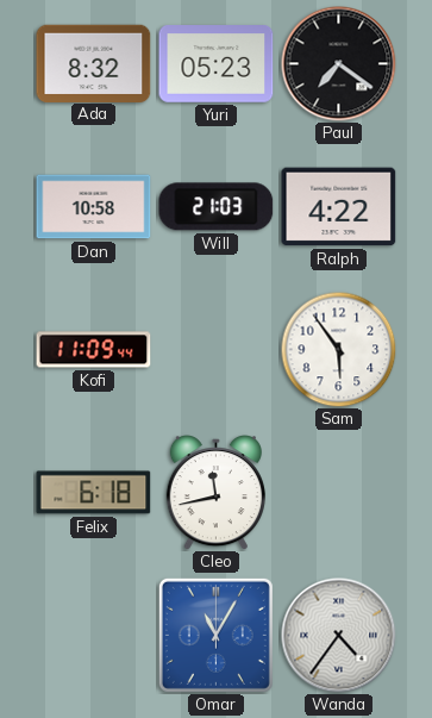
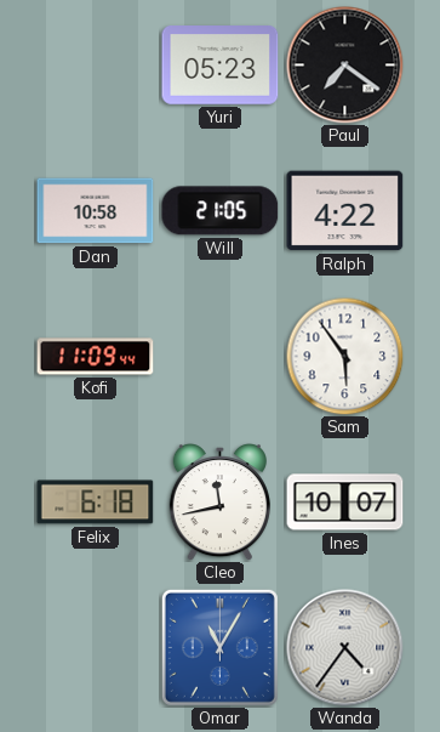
Ada: 8:32 -> none
Will: 21:03 -> 21:05
Ines: none -> 10:07
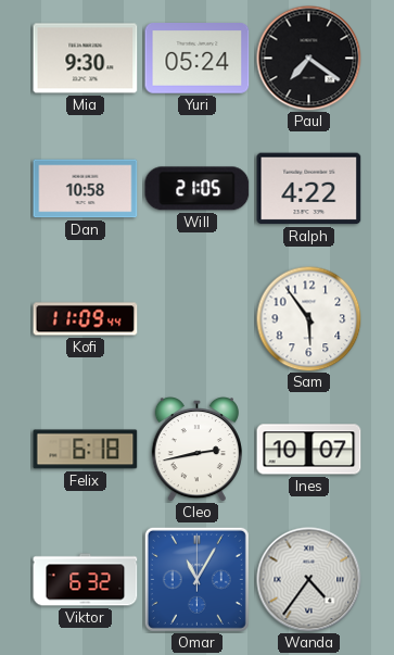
Mia: none -> 9:30
Yuri: 05:23 -> 05:24
Cleo: 11:43 -> 2:43
Viktor: none -> 6:32
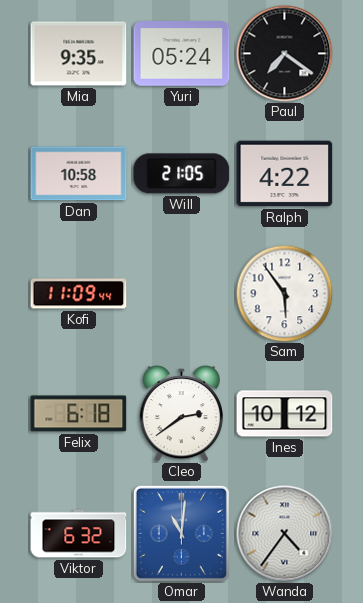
Mia: 9:30 -> 9:35
Cleo: 2:43 -> 2:39
Ines: 10:07 -> 10:12
Omar: 11:05 -> 11:01
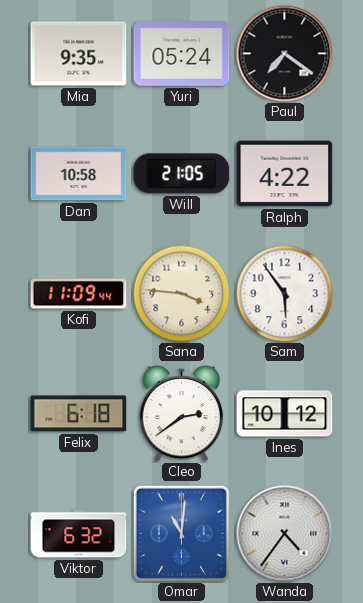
Sana: none -> 3:46
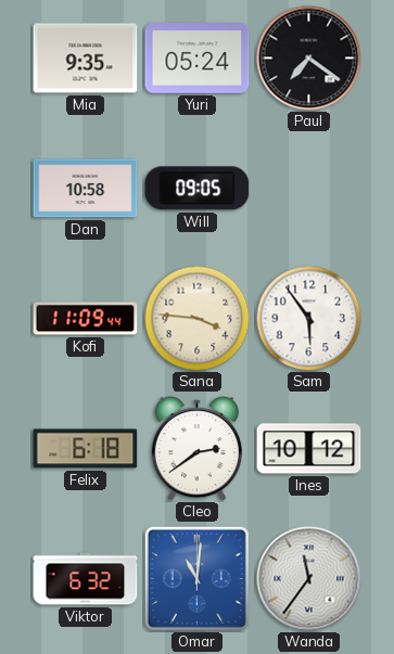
Will: 21:05 -> 09:05
Ralph: 4:22 -> none
Wanda: 4:36 -> 11:36
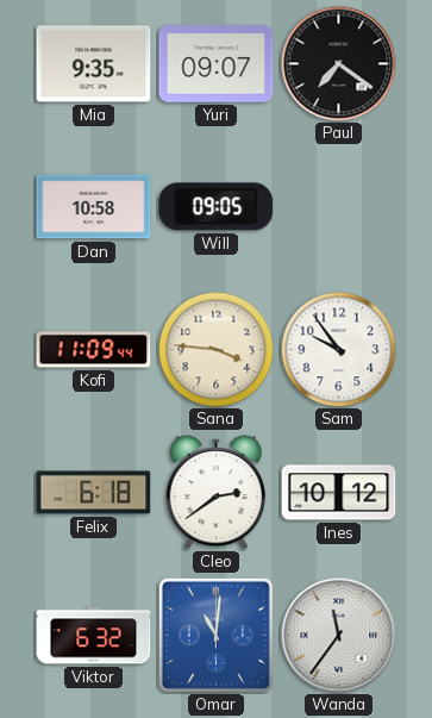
Yuri: 05:24 -> 09:07
Sam: 5:54 -> 9:54
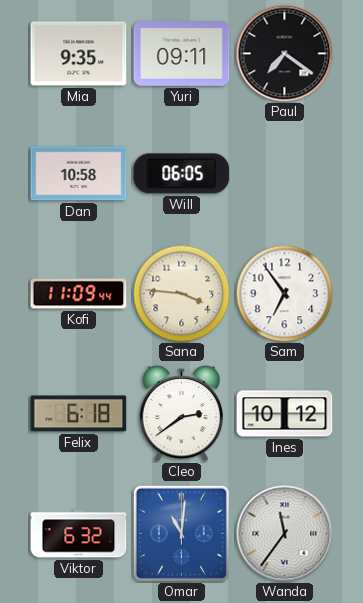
Yuri: 09:07 -> 09:11
Will: 09:05 -> 06:05
Sam: 9:54 -> 6:54
